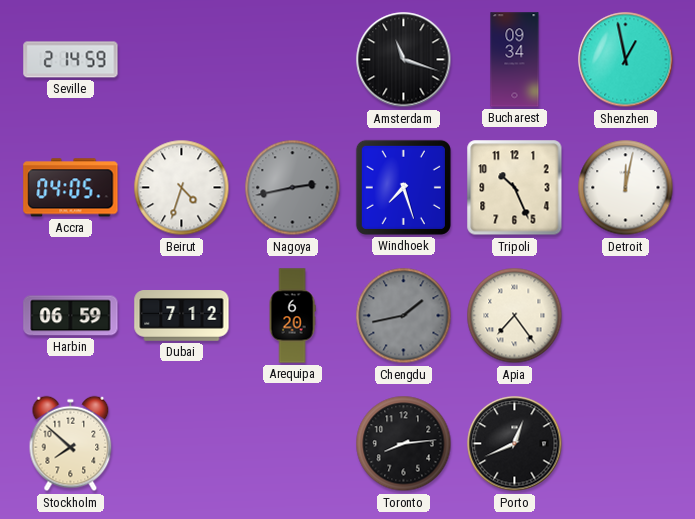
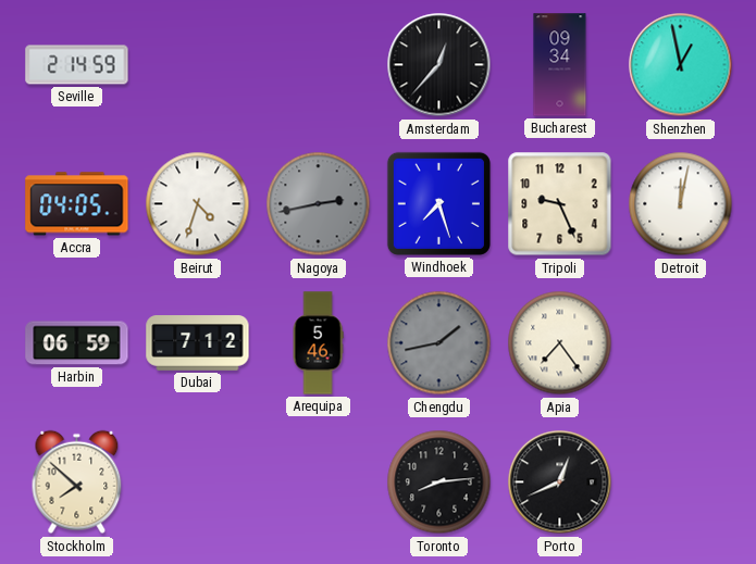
Amsterdam: 11:18 -> 12:37
Tripoli: 10:26 -> 9:26
Arequipa: 6:20 -> 5:46
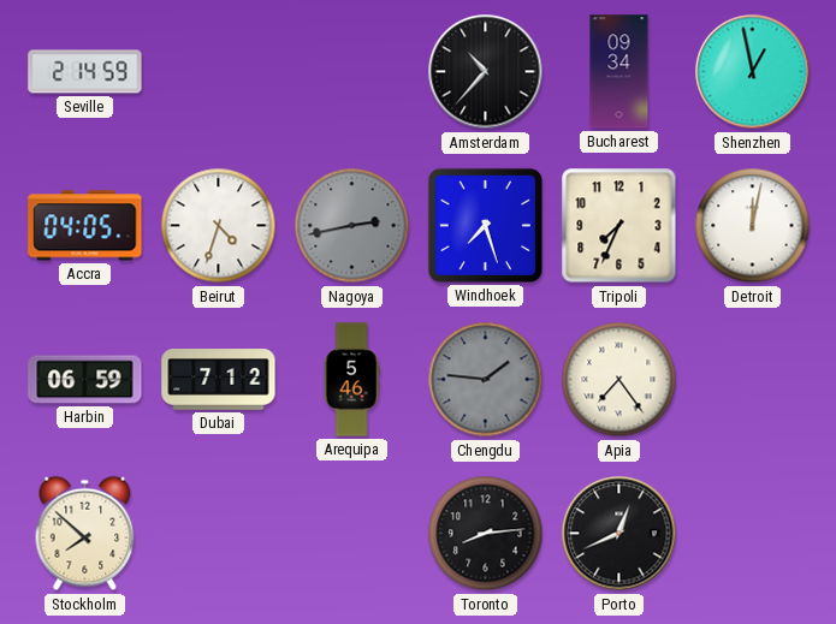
Amsterdam: 12:37 -> 10:37
Tripoli: 9:26 -> 7:34
Chengdu: 1:43 -> 1:46
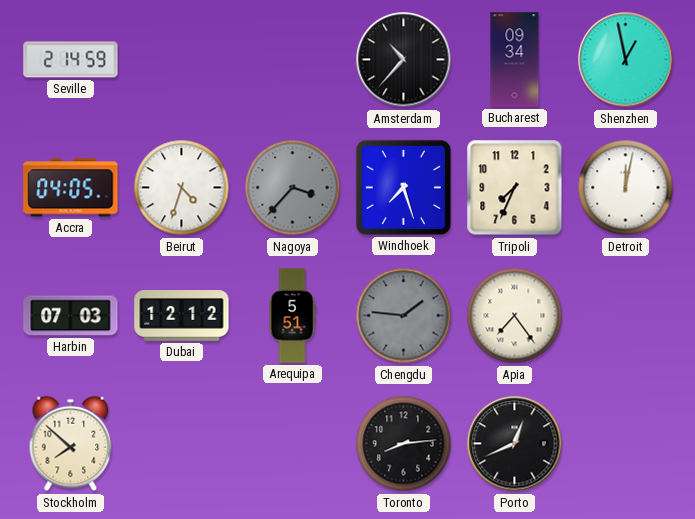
Nagoya: 2:43 -> 3:37
Harbin: 06:59 -> 07:03
Dubai: 7:12 -> 12:12
Arequipa: 5:46 -> 5:51
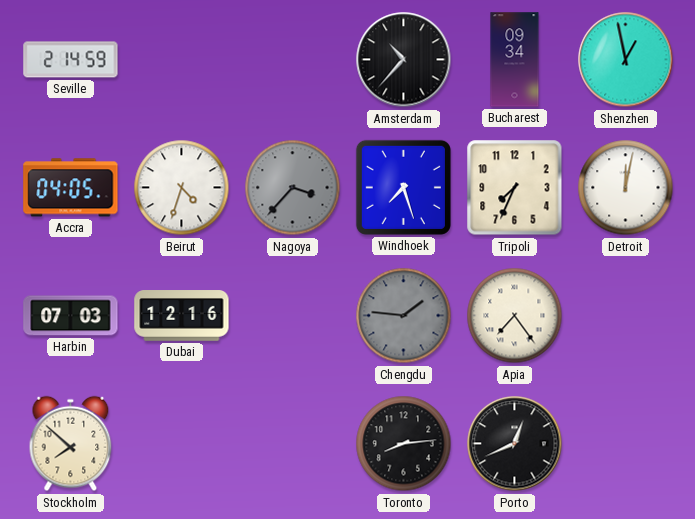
Dubai: 12:12 -> 12:16
Arequipa: 5:51 -> none
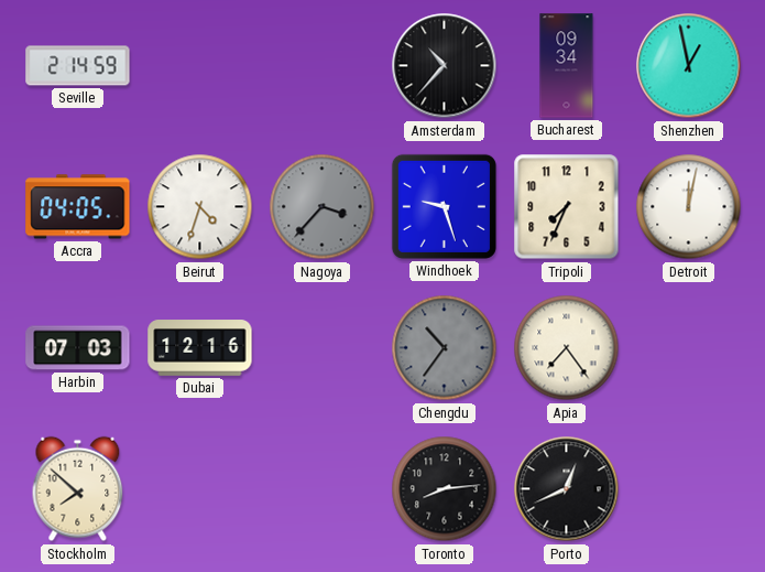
Windhoek: 7:27 -> 9:27
Chengdu: 1:46 -> 10:36
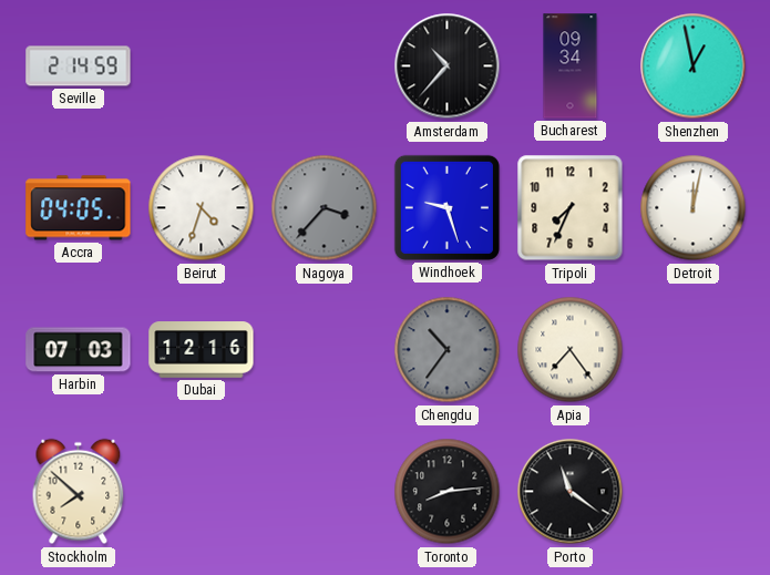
Porto: 12:41 -> 11:21
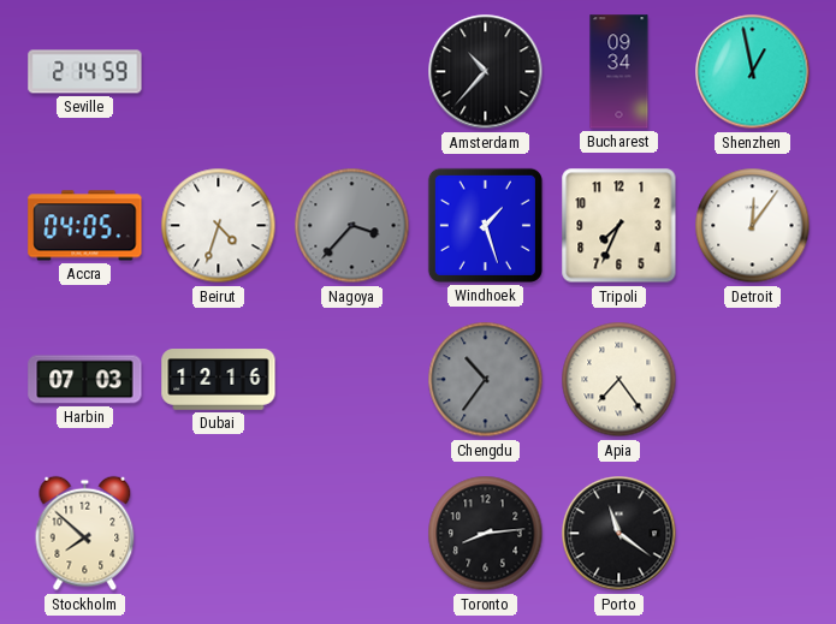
Windhoek: 9:27 -> 1:27
Detroit: 12:02 -> 12:06
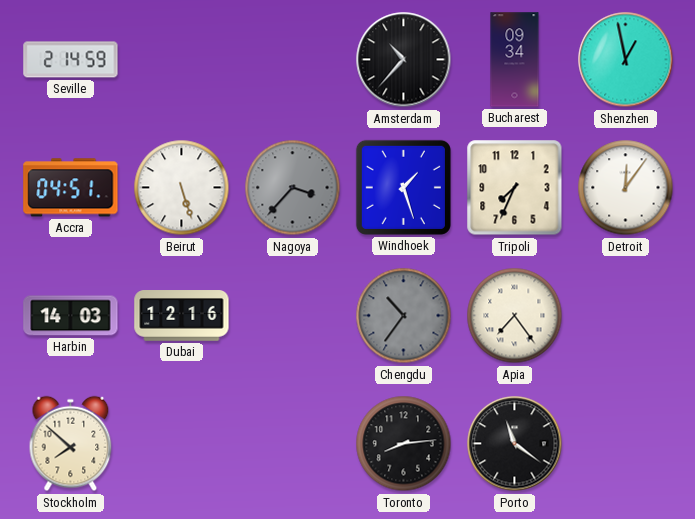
Accra: 04:05 -> 04:51
Beirut: 4:33 -> 5:27
Harbin: 07:03 -> 14:03
